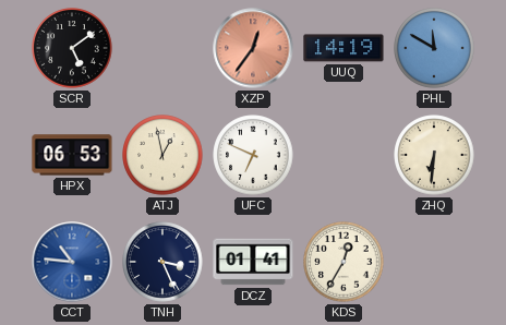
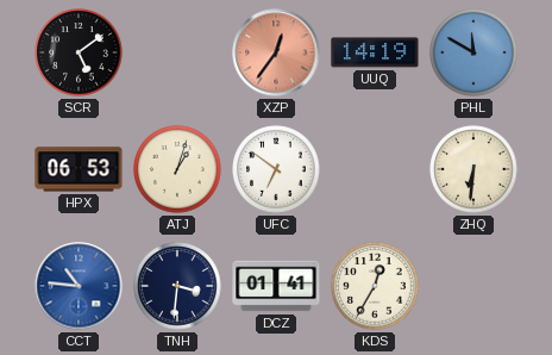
ATJ: 12:58 -> 1:03
UFC: 6:49 -> 6:51
TNH: 3:26 -> 3:31
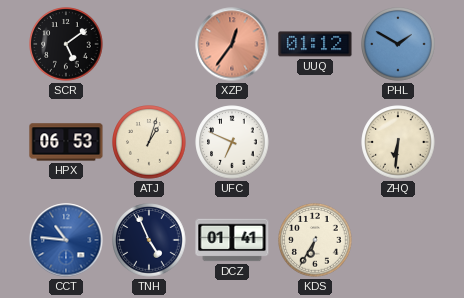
UUQ: 14:19 -> 01:12
PHL: 11:50 -> 1:50
UFC: 6:51 -> 6:49
TNH: 3:31 -> 4:56
KDS: 12:35 -> 6:35
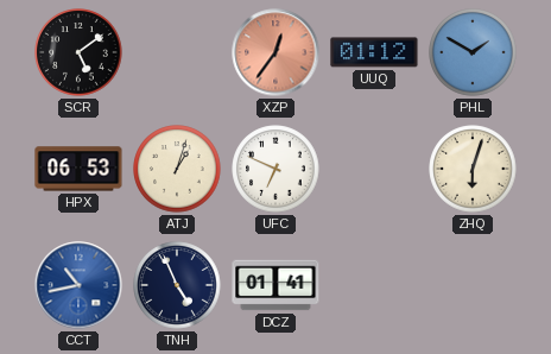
ZHQ: 6:31 -> 6:03
CCT: 10:46 -> 10:43
KDS: 6:35 -> none
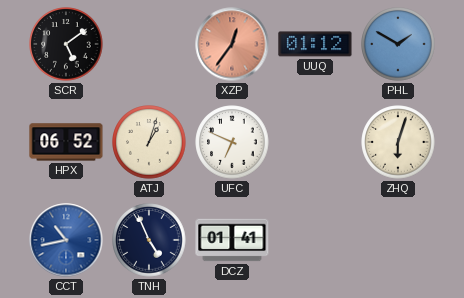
HPX: 06:53 -> 06:52
